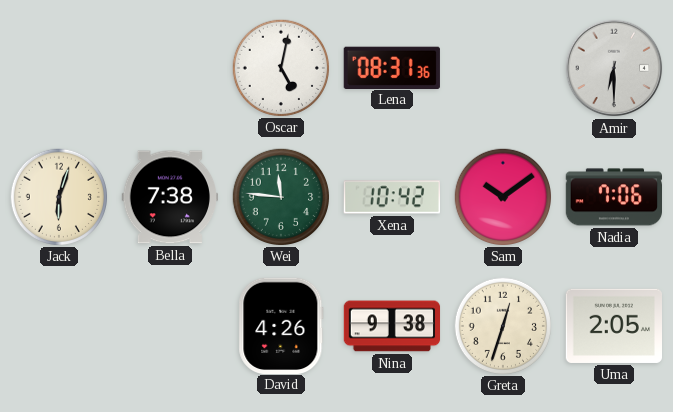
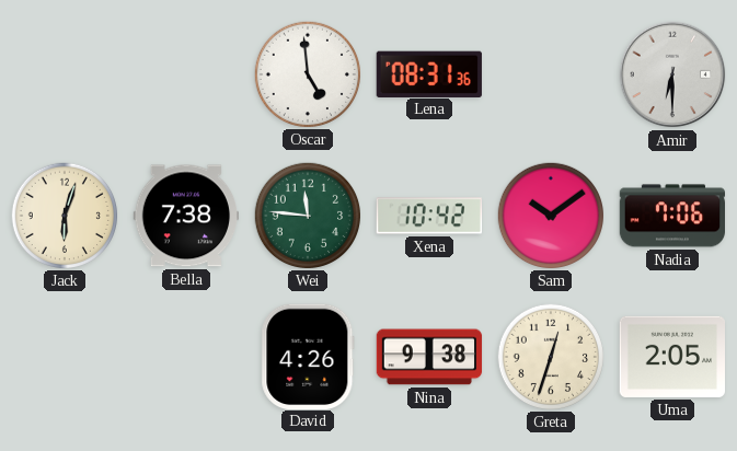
Oscar: 5:02 -> 4:59
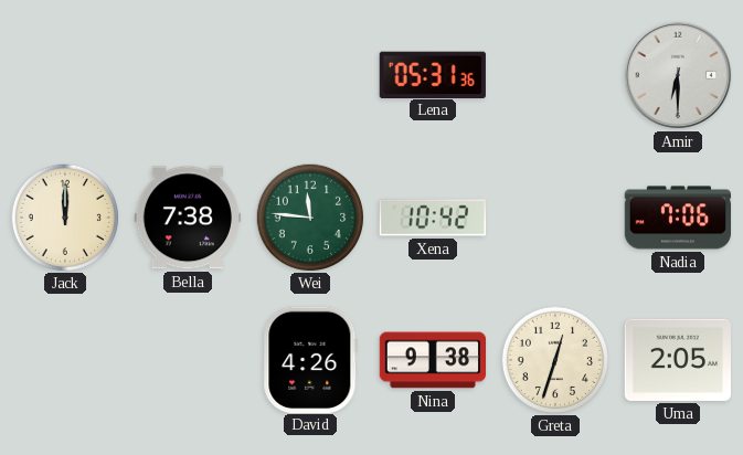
Oscar: 4:59 -> none
Lena: 08:31 -> 05:31
Jack: 6:03 -> 12:00
Sam: 10:09 -> none
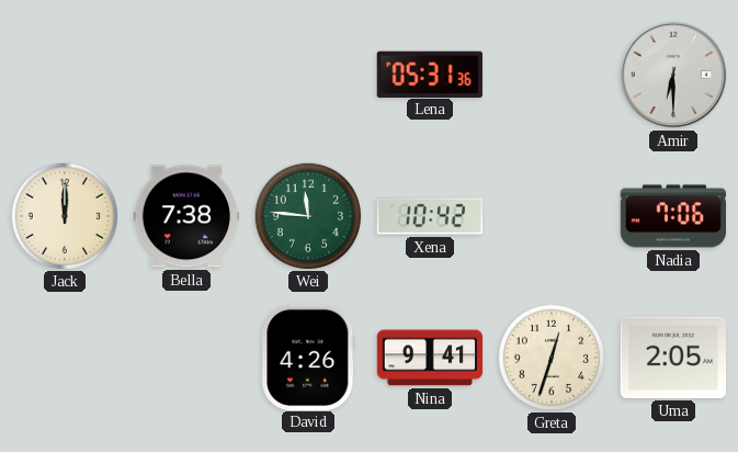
Nina: 9:38 -> 9:41
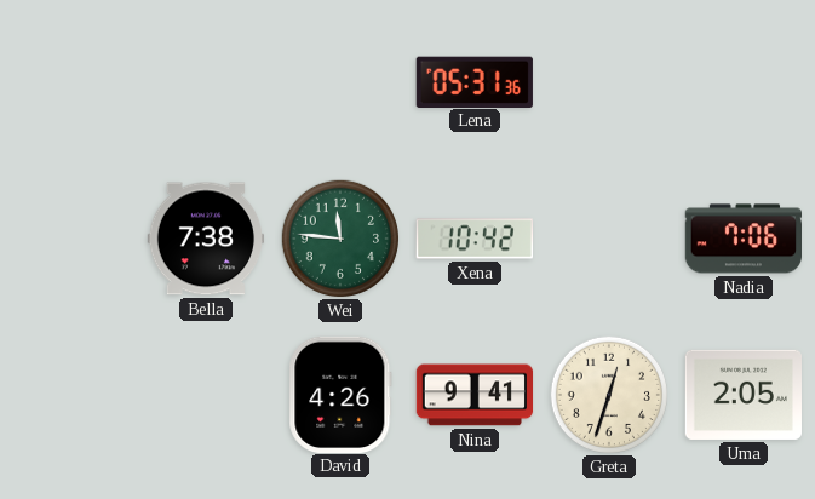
Amir: 6:30 -> none
Jack: 12:00 -> none
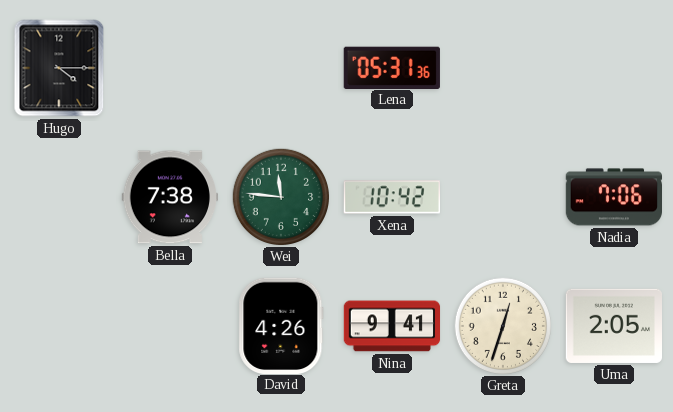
Hugo: none -> 4:15
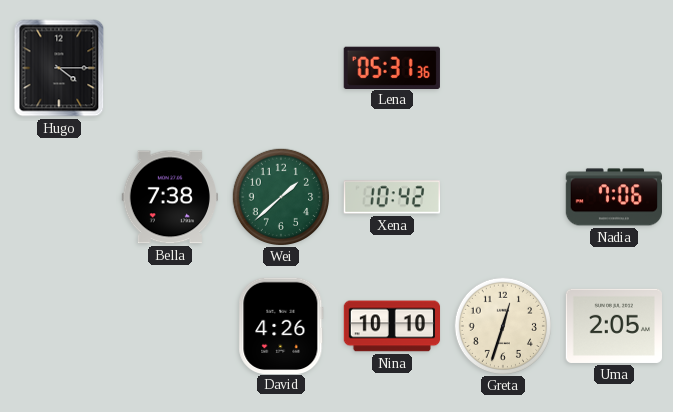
Wei: 11:46 -> 1:38
Nina: 9:41 -> 10:10
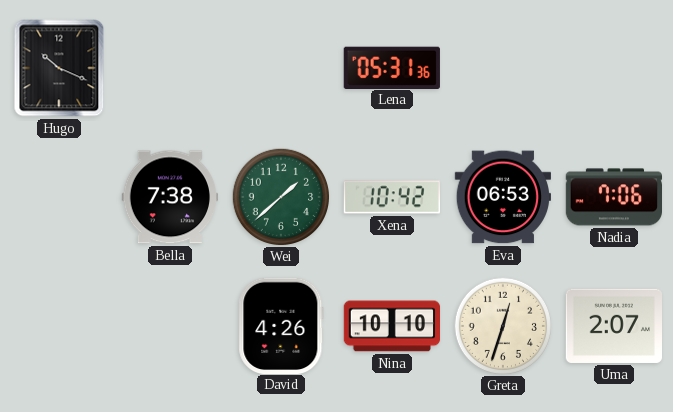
Hugo: 4:15 -> 10:19
Eva: none -> 06:53
Uma: 2:05 -> 2:07
